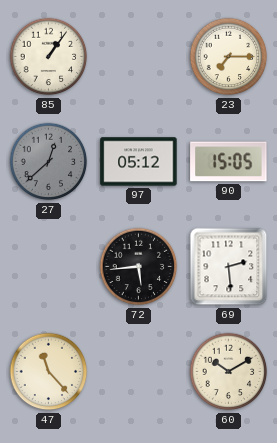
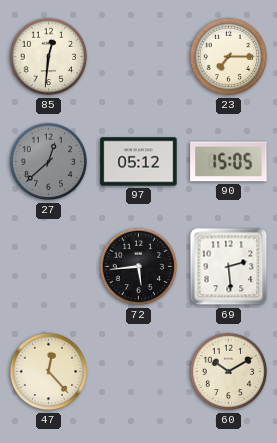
85: 1:06 -> 12:31
47: 11:23 -> 12:23
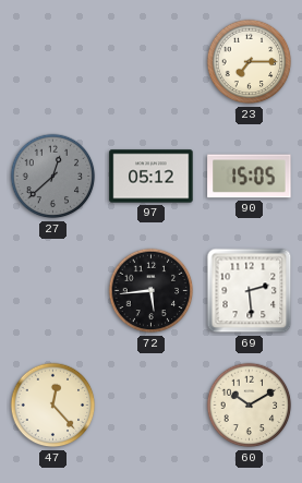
85: 12:31 -> none
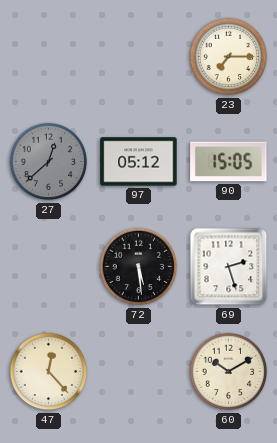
72: 5:44 -> 5:29
69: 2:29 -> 2:27
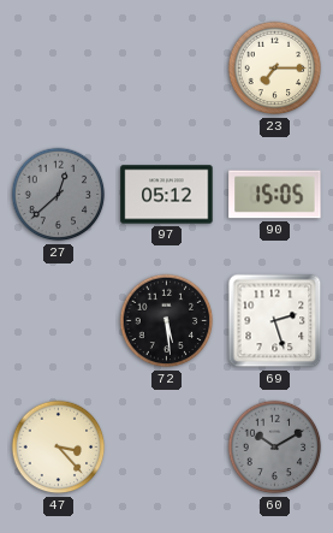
47: 12:23 -> 3:23
60 dial: cream -> grey
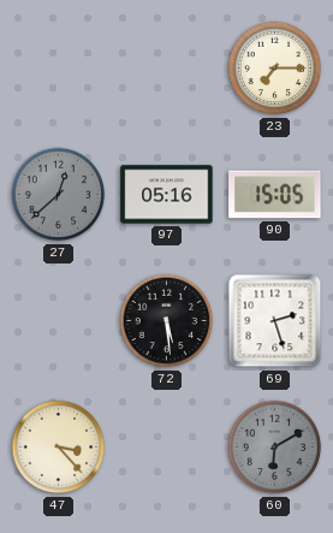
97: 05:12 -> 05:16
60: 10:10 -> 6:10
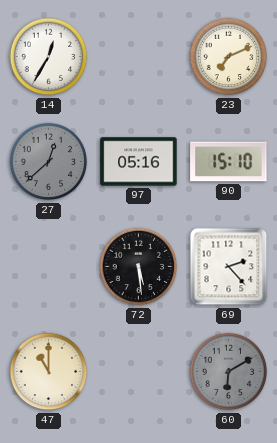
14: none -> 12:35
23: 7:15 -> 7:11
90: 15:05 -> 15:10
69: 2:27 -> 2:23
47: 3:23 -> 11:00
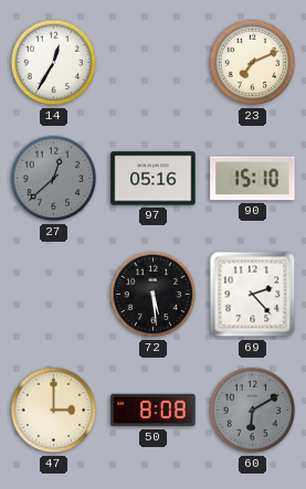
47: 11:00 -> 3:00
50: none -> 8:08
